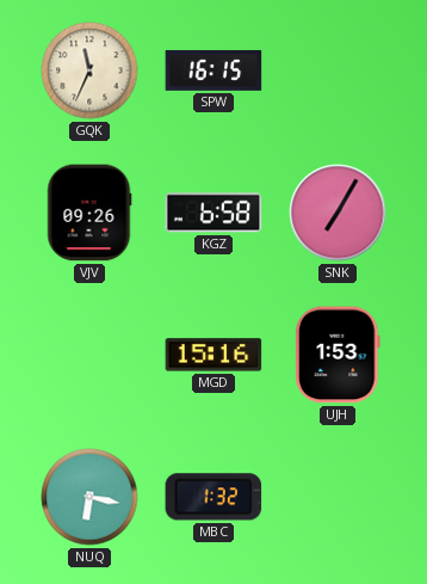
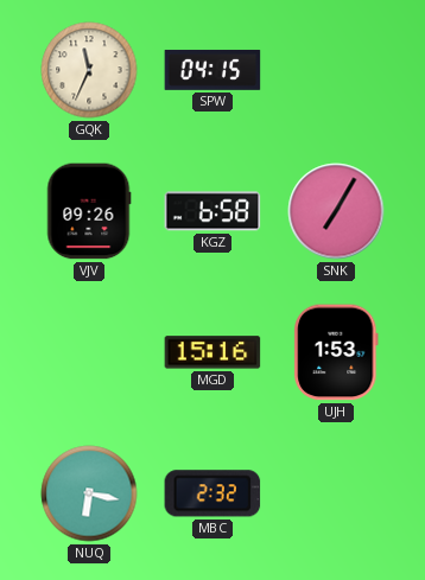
SPW: 16:15 -> 04:15
MBC: 1:32 -> 2:32
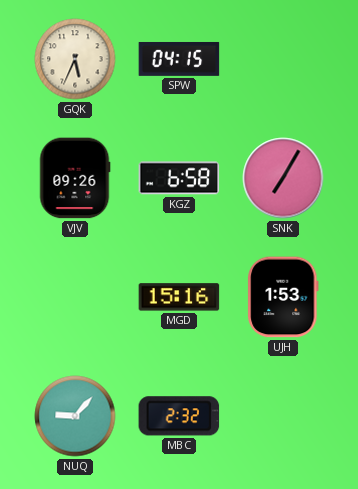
GQK: 11:34 -> 5:34
NUQ: 6:17 -> 9:07
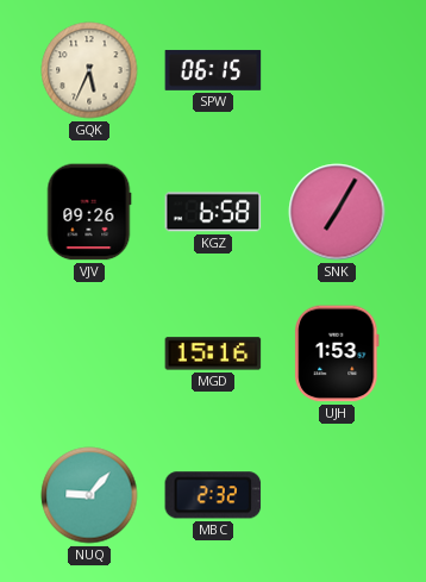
SPW: 04:15 -> 06:15
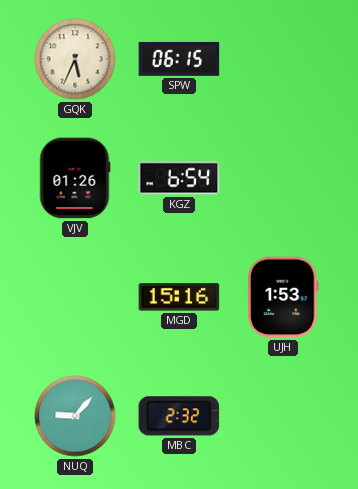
VJV: 09:26 -> 01:26
KGZ: 6:58 -> 6:54
SNK: 7:05 -> none
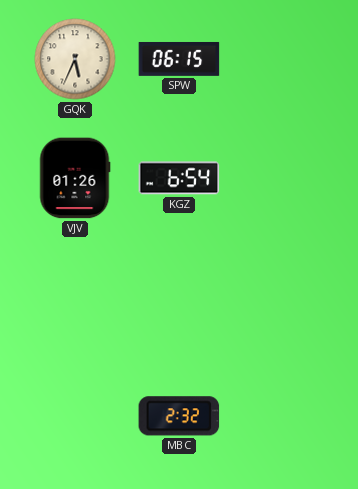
MGD: 15:16 -> none
UJH: 1:53 -> none
NUQ: 9:07 -> none
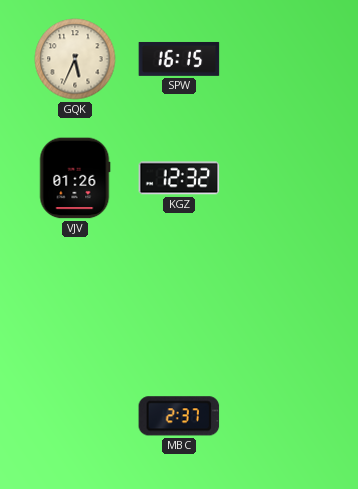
SPW: 06:15 -> 16:15
KGZ: 6:54 -> 12:32
MBC: 2:32 -> 2:37
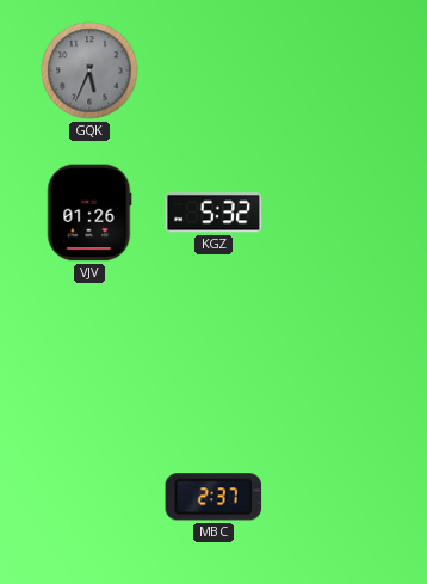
GQK dial: cream -> grey
SPW: 16:15 -> none
KGZ: 12:32 -> 5:32
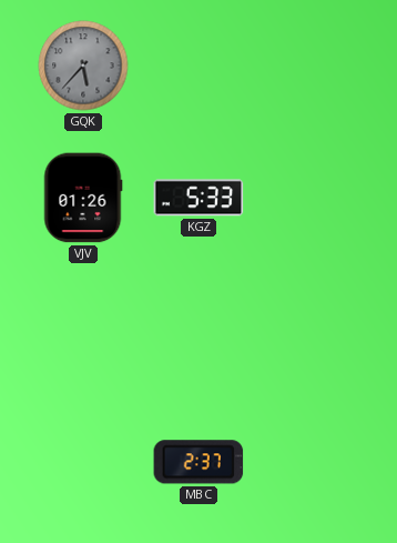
GQK: 5:34 -> 5:37
KGZ: 5:32 -> 5:33
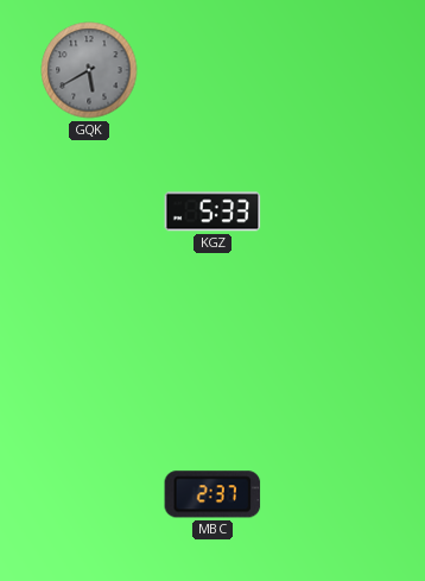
GQK: 5:37 -> 5:40
VJV: 01:26 -> none
